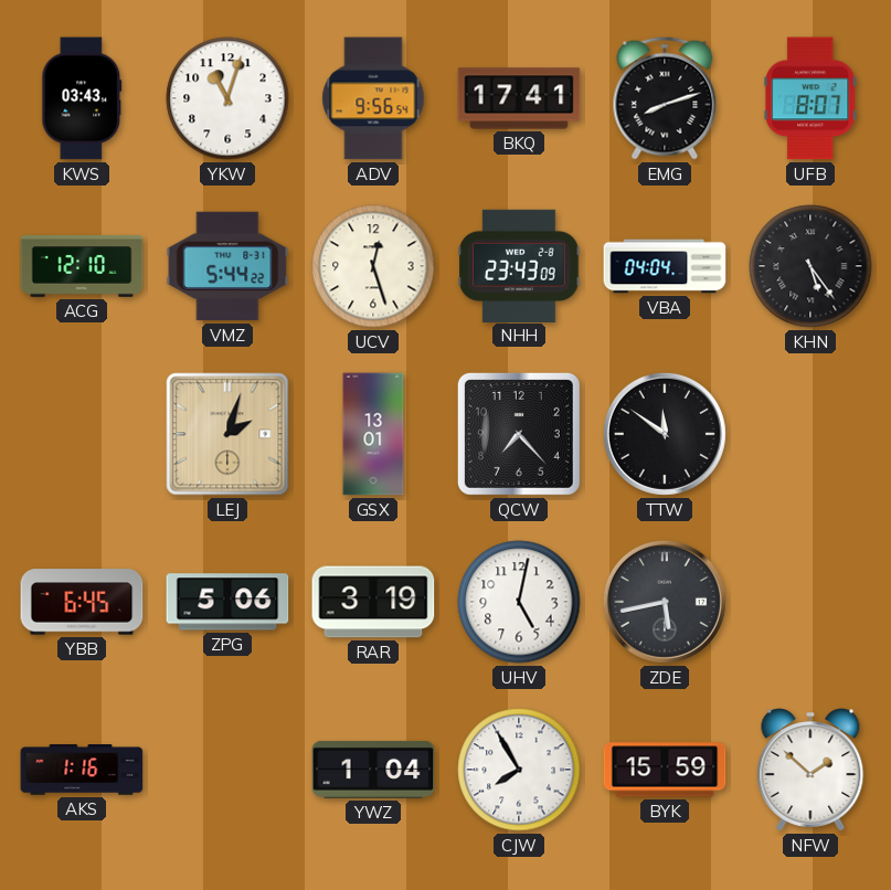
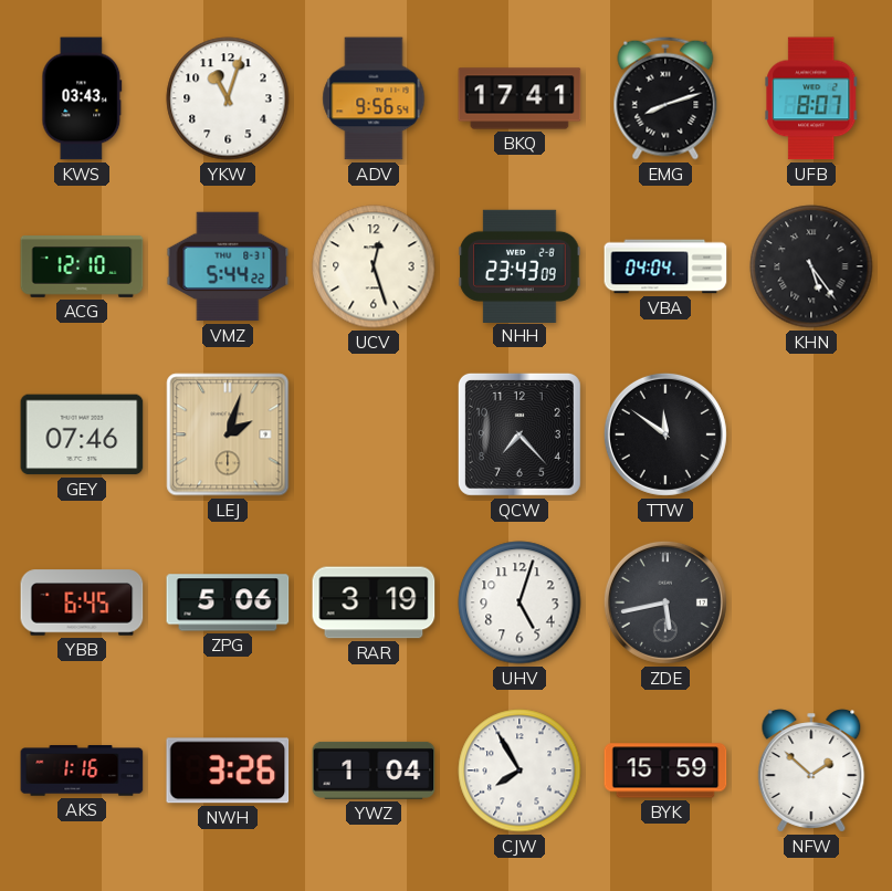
GEY: none -> 07:46
GSX: 13:01 -> none
UHV: 5:02 -> 5:03
NWH: none -> 3:26
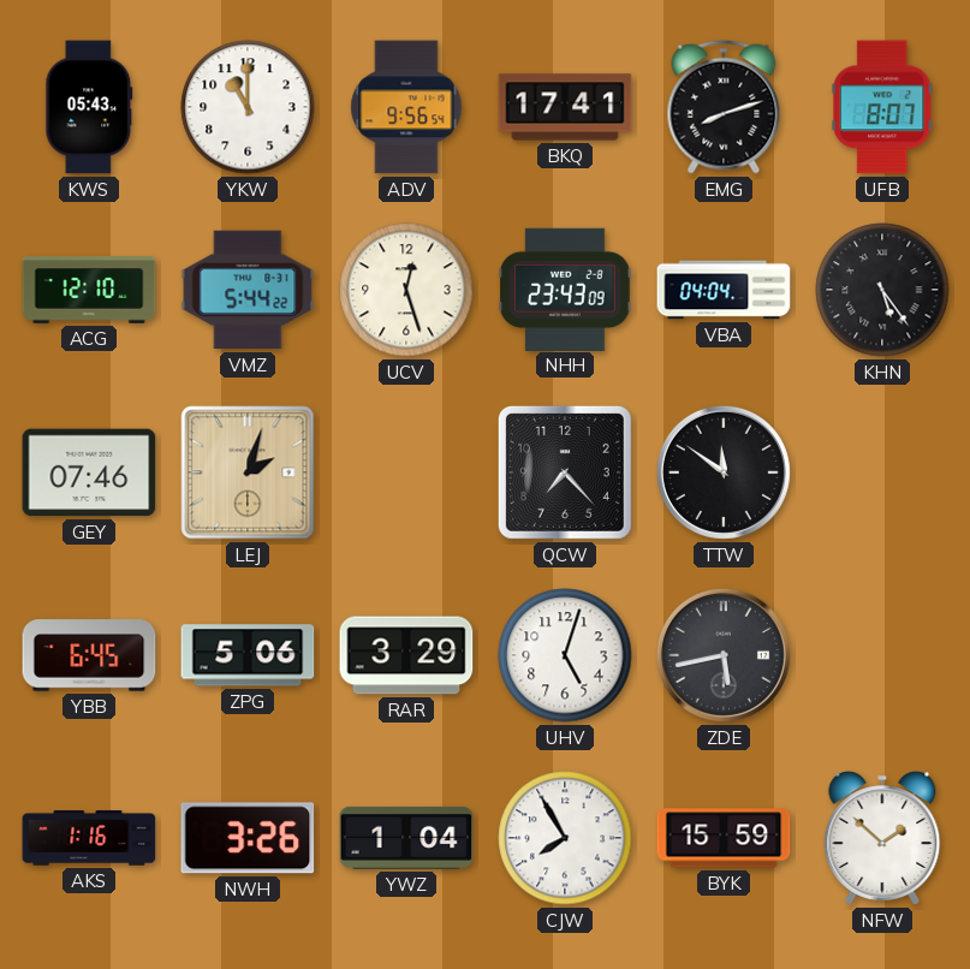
KWS: 03:43 -> 05:43
YKW: 11:03 -> 11:00
RAR: 3:19 -> 3:29
